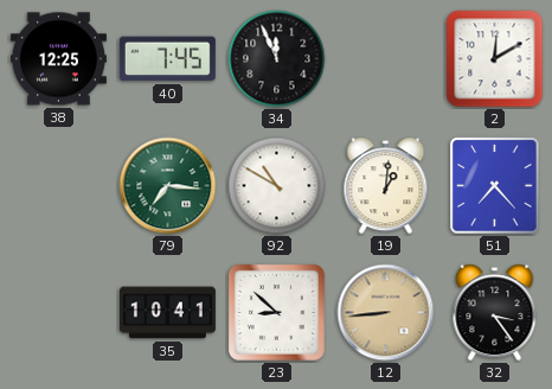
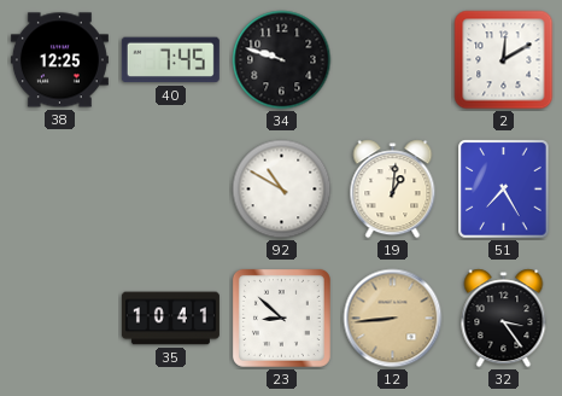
34: 11:56 -> 9:48
79: 7:16 -> none
51: 7:23 -> 7:25
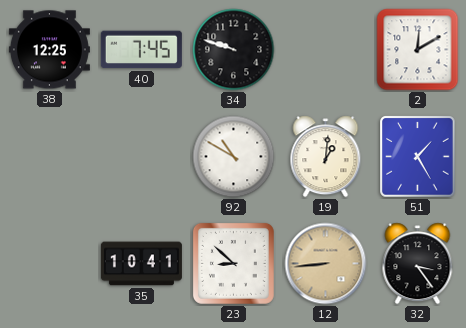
51: 7:25 -> 1:25
